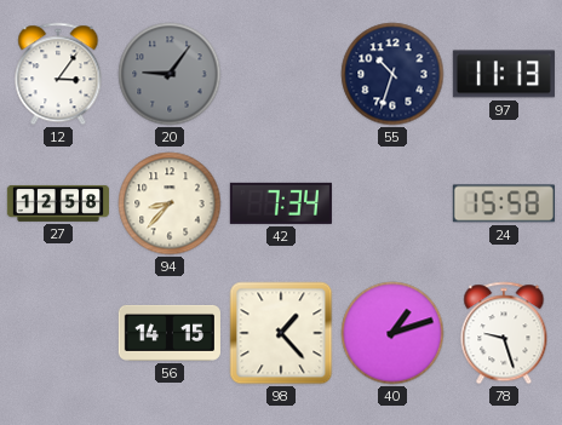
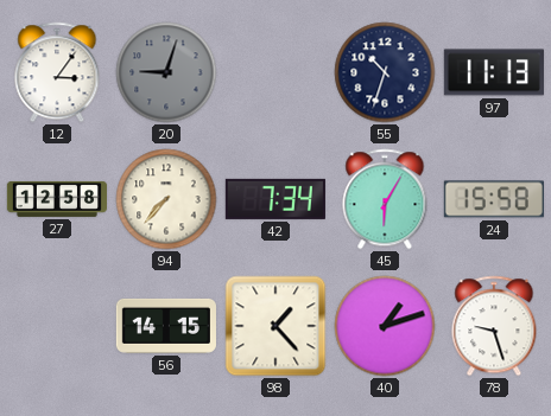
20: 9:06 -> 9:03
94: 8:37 -> 7:37
45: none -> 6:05
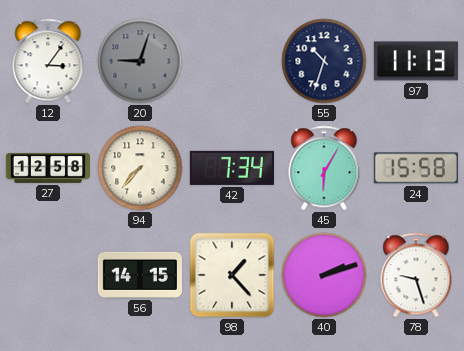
40: 1:12 -> 2:12
